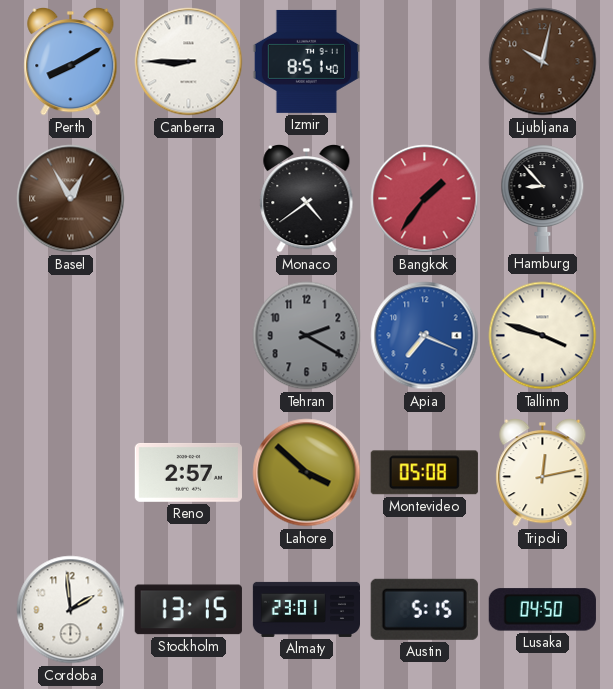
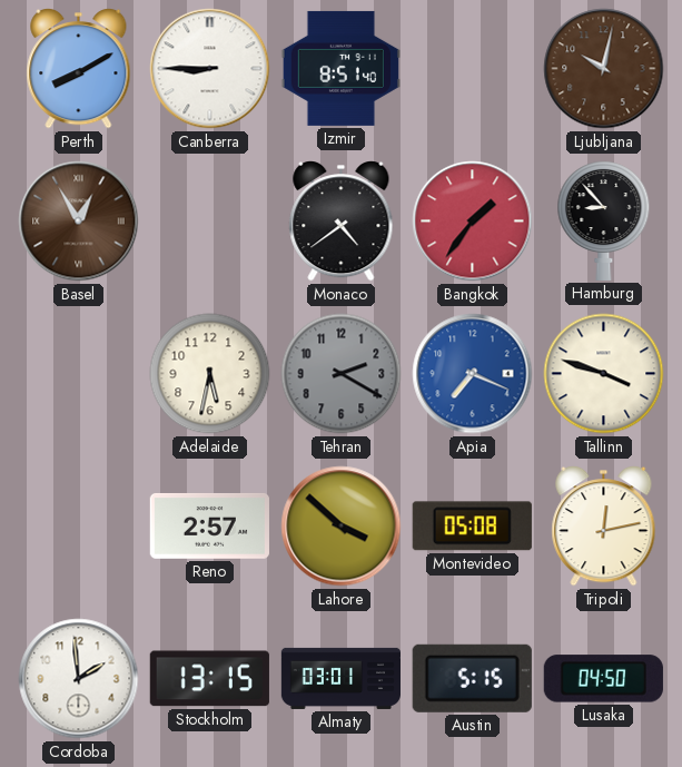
Adelaide: none -> 5:32
Almaty: 23:01 -> 03:01
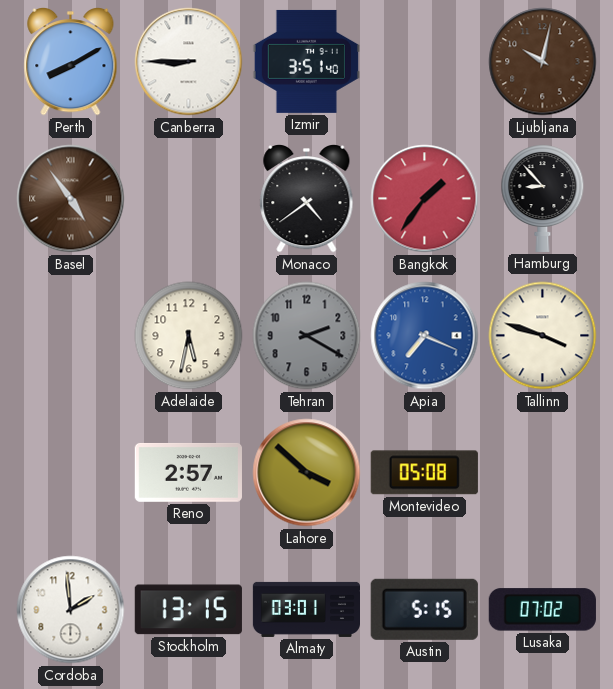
Izmir: 8:51 -> 3:51
Basel: 12:55 -> 4:54
Tripoli: 12:13 -> none
Lusaka: 04:50 -> 07:02
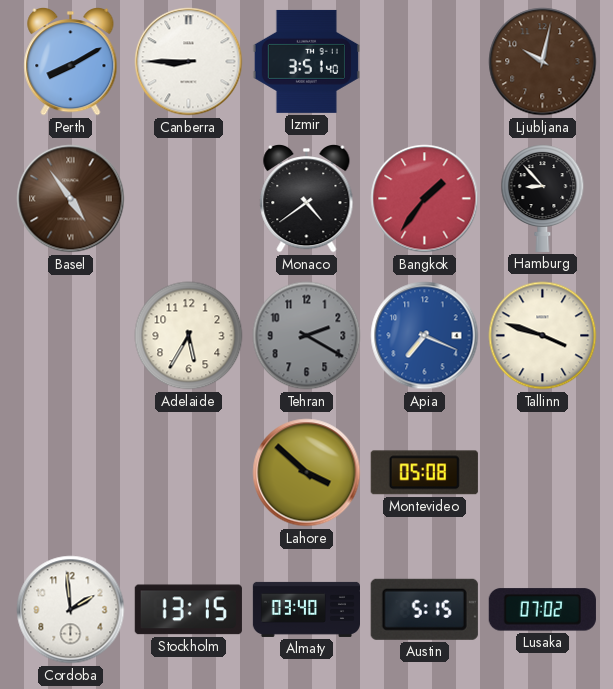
Adelaide: 5:32 -> 5:35
Reno: 2:57 -> none
Almaty: 03:01 -> 03:40
